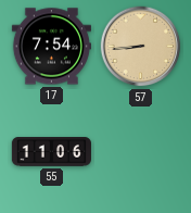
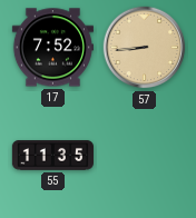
17: 7:54 -> 7:52
55: 11:06 -> 11:35
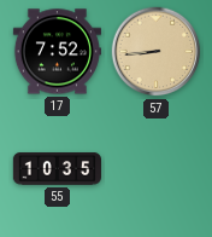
55: 11:35 -> 10:35
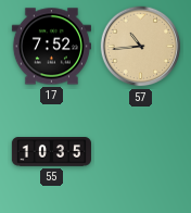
57: 8:44 -> 10:44
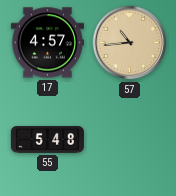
17: 7:52 -> 4:57
55: 10:35 -> 5:48
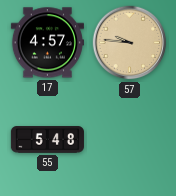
57: 10:44 -> 9:46
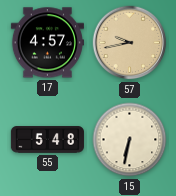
57: 9:46 -> 9:43
15: none -> 6:32
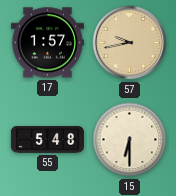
17: 4:57 -> 1:57
15: 6:32 -> 6:30
